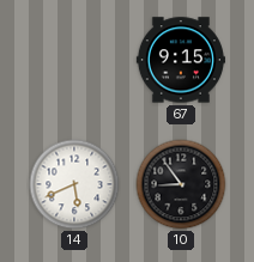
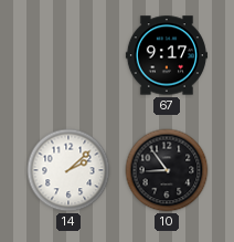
67: 9:15 -> 9:17
14: 5:41 -> 2:08
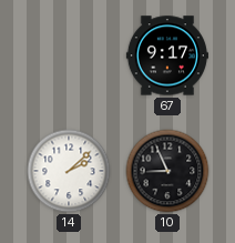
10: 8:54 -> 8:56
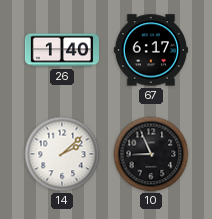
26: none -> 1:40
67: 9:17 -> 6:17
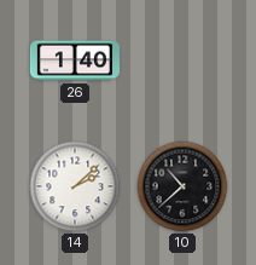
67: 6:17 -> none
10: 8:56 -> 10:38
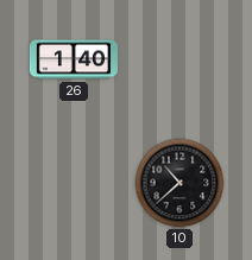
14: 2:08 -> none
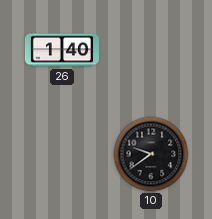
10: 10:38 -> 9:39
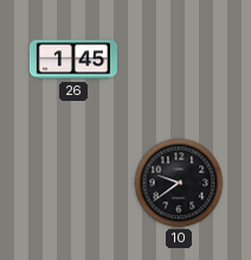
26: 1:40 -> 1:45
